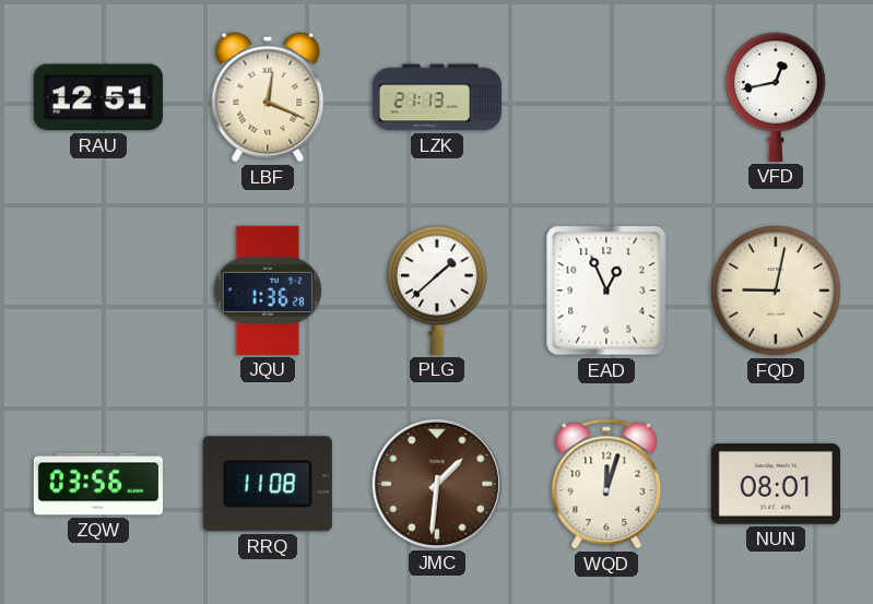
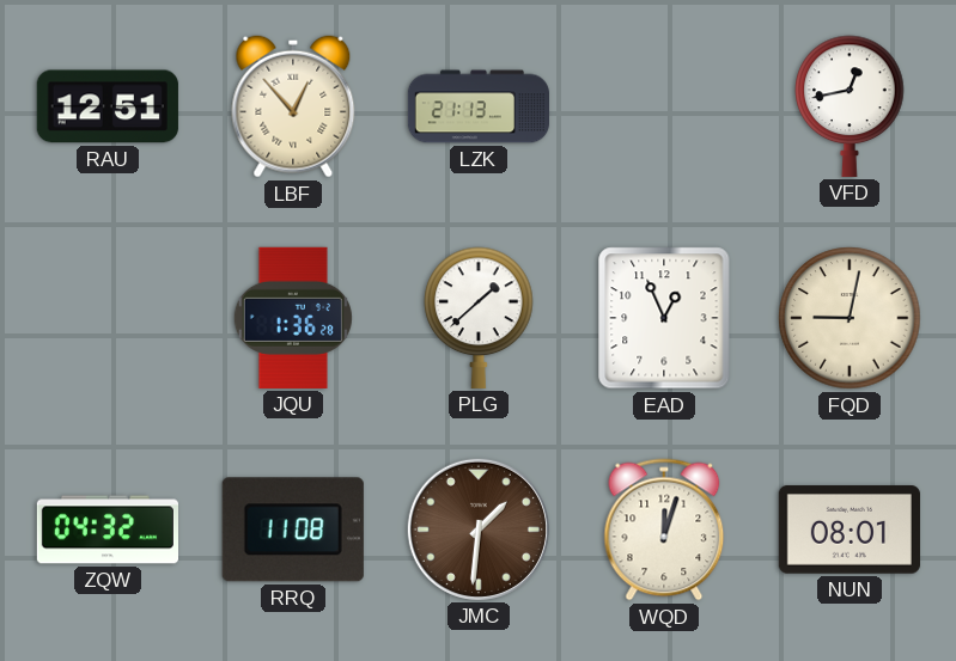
LBF: 12:19 -> 12:53
ZQW: 03:56 -> 04:32
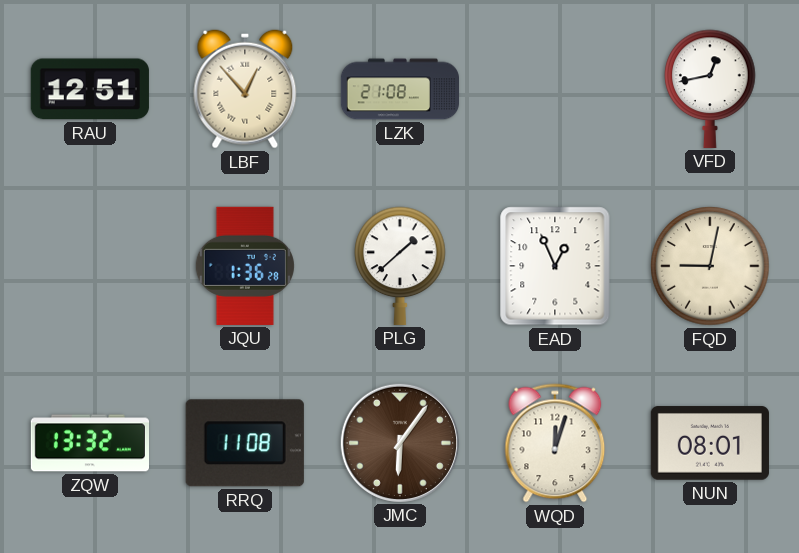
LZK: 21:13 -> 21:08
ZQW: 04:32 -> 13:32
JMC: 1:31 -> 6:06
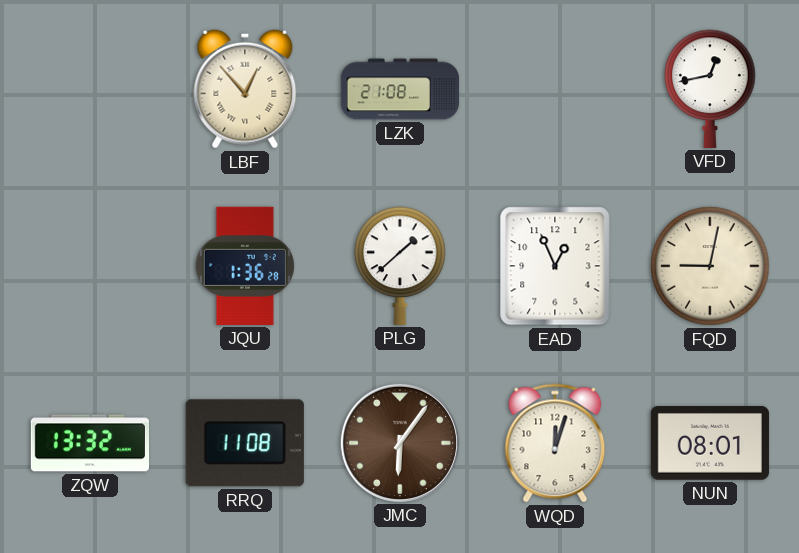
RAU: 12:51 -> none
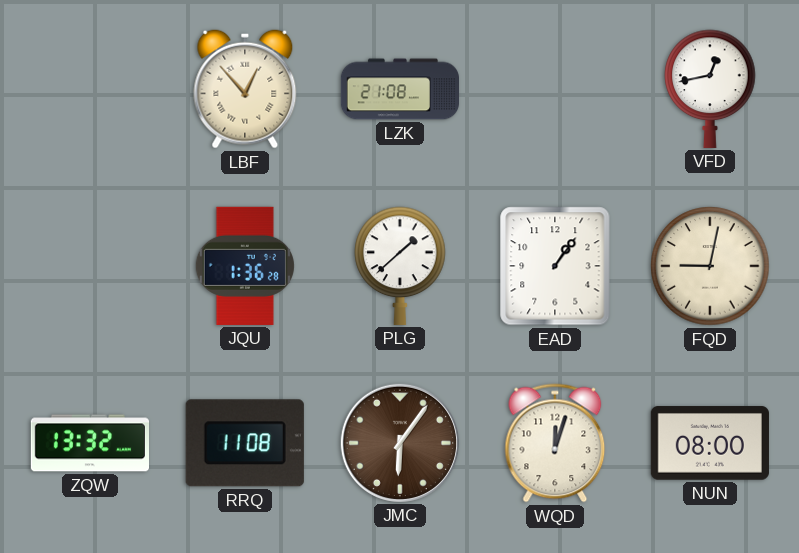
EAD: 12:56 -> 1:06
NUN: 08:01 -> 08:00
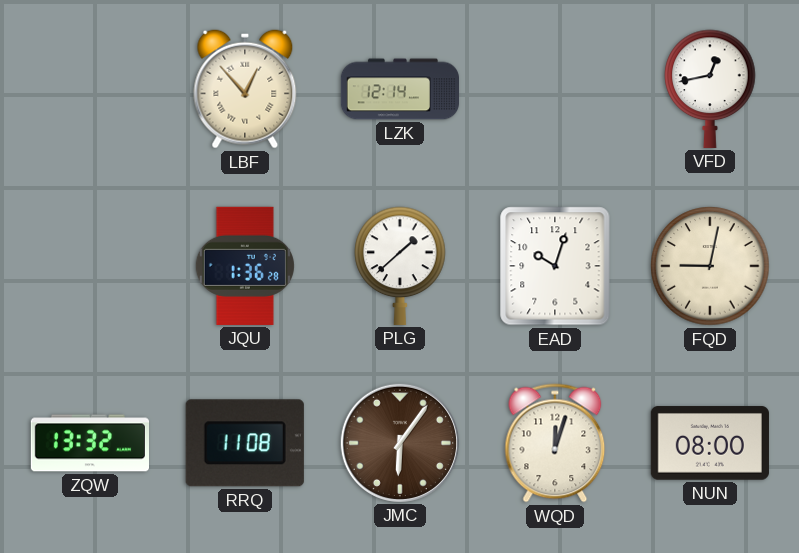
LZK: 21:08 -> 12:14
EAD: 1:06 -> 10:03
